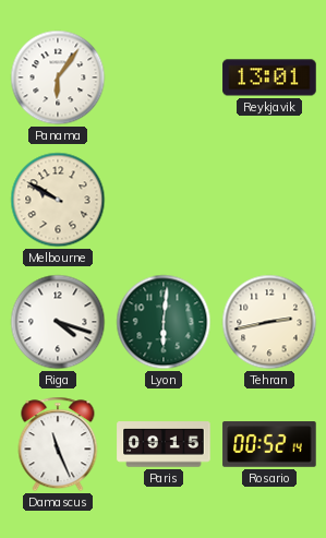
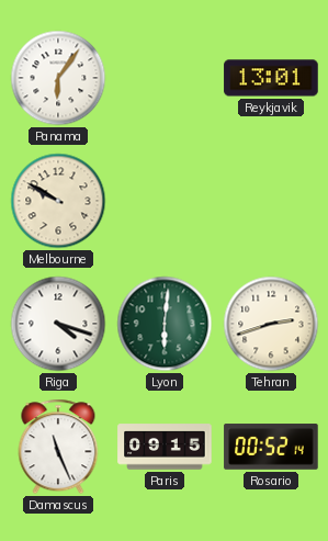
Tehran: 2:43 -> 2:42
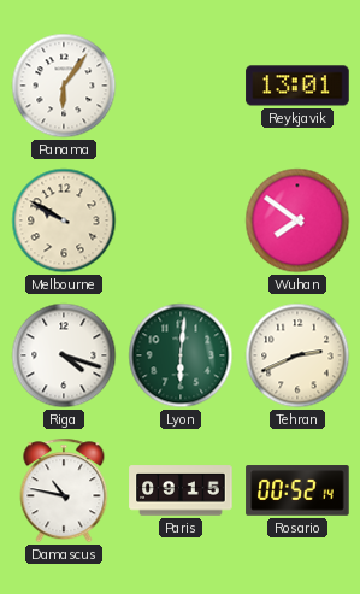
Wuhan: none -> 7:51
Tehran: 2:42 -> 2:41
Damascus: 11:26 -> 10:47
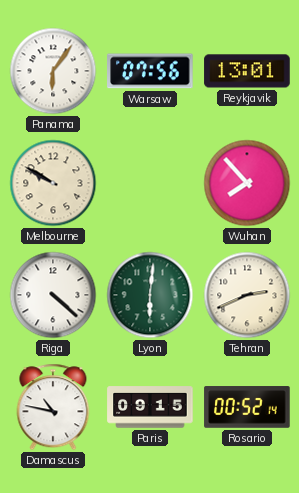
Warsaw: none -> 07:56
Wuhan: 7:51 -> 7:53
Riga: 4:18 -> 4:22
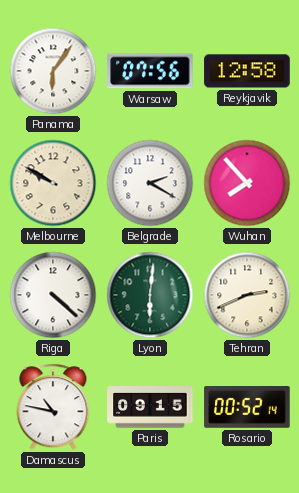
Reykjavik: 13:01 -> 12:58
Belgrade: none -> 2:20
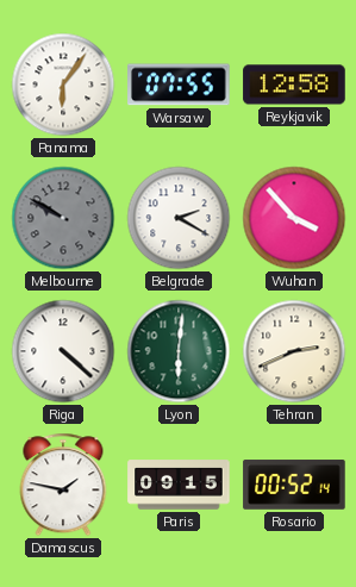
Warsaw: 07:56 -> 07:55
Melbourne dial: cream -> grey
Wuhan: 7:53 -> 3:53
Damascus: 10:47 -> 1:47
